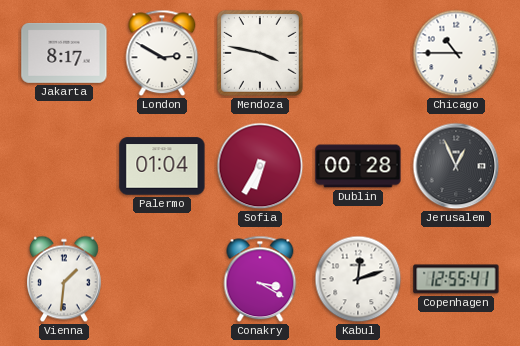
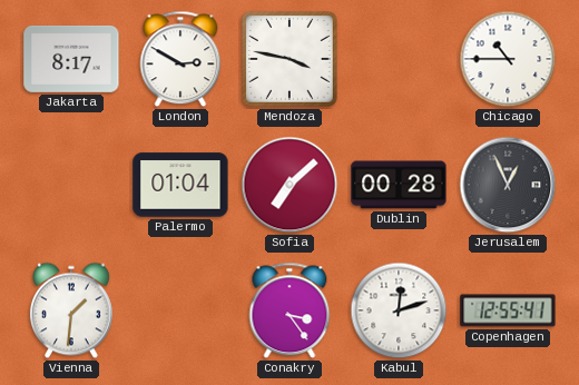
Sofia: 6:35 -> 7:08
Conakry: 3:20 -> 3:24
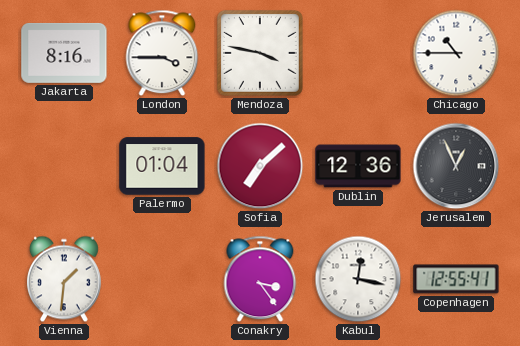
Jakarta: 8:17 -> 8:16
London: 2:50 -> 3:45
Dublin: 00:28 -> 12:36
Kabul: 12:12 -> 12:17
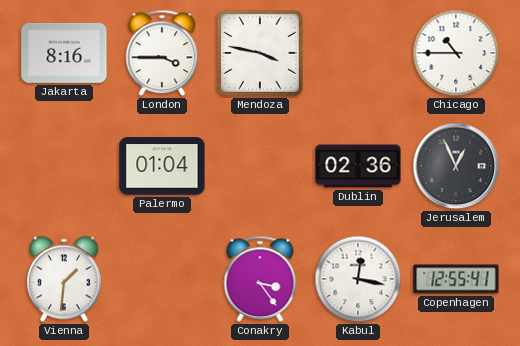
Sofia: 7:08 -> none
Dublin: 12:36 -> 02:36
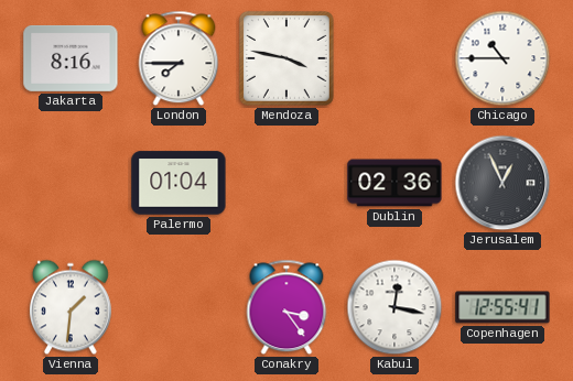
London: 3:45 -> 7:45
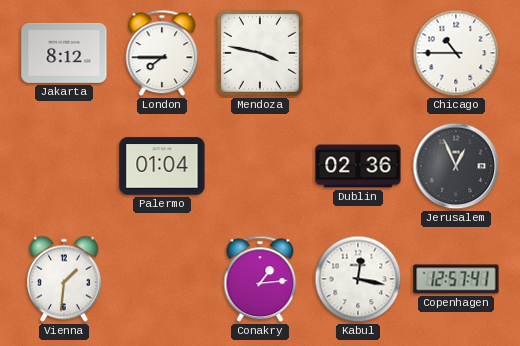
Jakarta: 8:16 -> 8:12
Conakry: 3:24 -> 1:14
Copenhagen: 12:55 -> 12:57
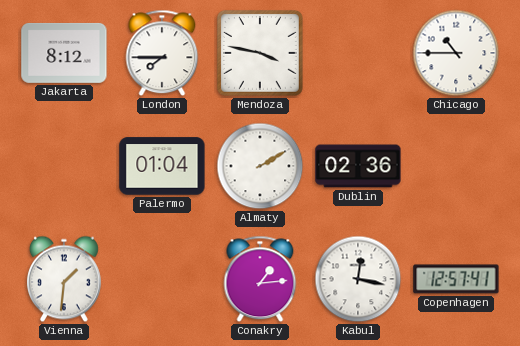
Almaty: none -> 2:10
Jerusalem: 12:56 -> none
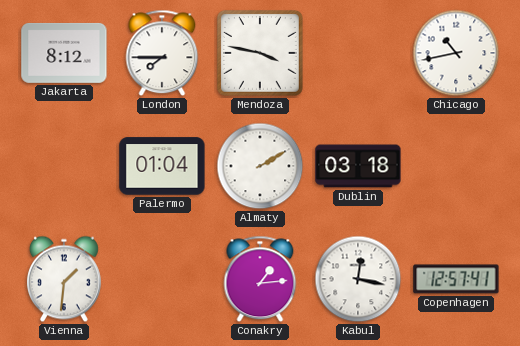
Chicago: 10:45 -> 10:43
Dublin: 02:36 -> 03:18
